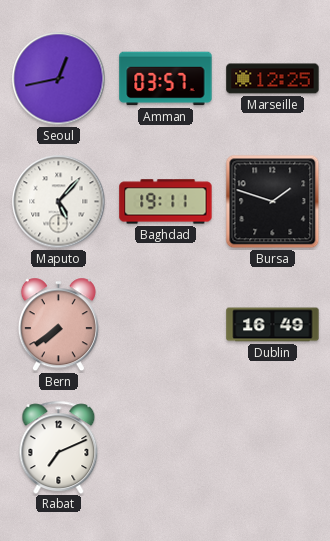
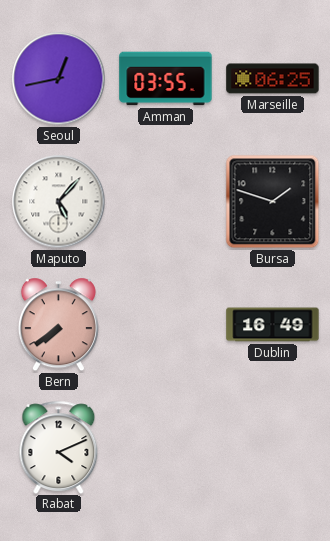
Amman: 03:57 -> 03:55
Marseille: 12:25 -> 06:25
Baghdad: 19:11 -> none
Rabat: 7:11 -> 4:11
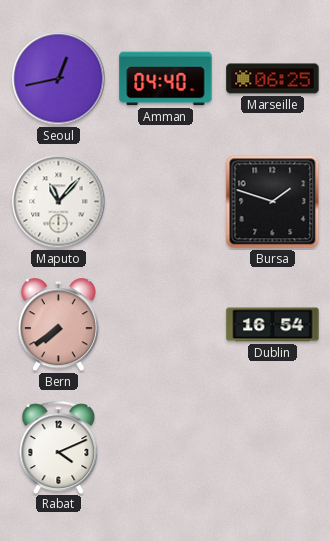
Amman: 03:55 -> 04:40
Maputo: 5:07 -> 11:07
Dublin: 16:49 -> 16:54
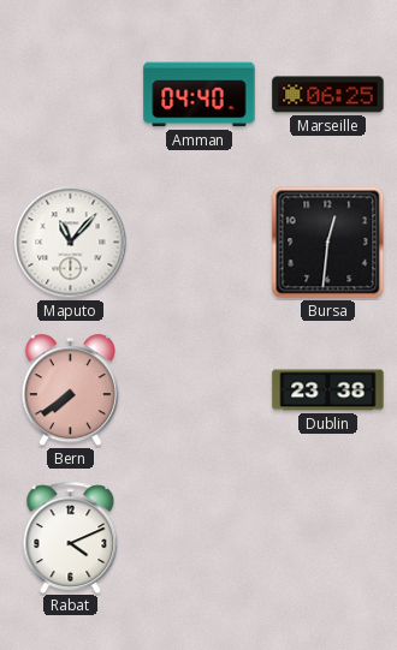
Seoul: 12:43 -> none
Bursa: 1:48 -> 12:31
Dublin: 16:54 -> 23:38
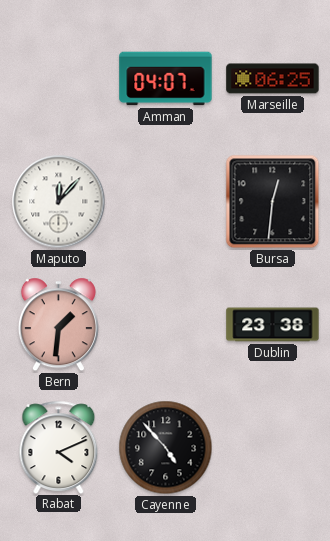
Amman: 04:40 -> 04:07
Maputo: 11:07 -> 12:07
Bern: 7:39 -> 1:31
Cayenne: none -> 4:53
